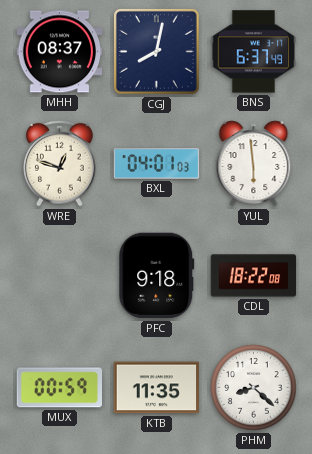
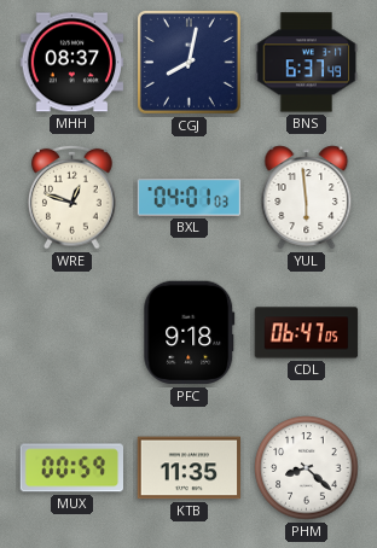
CDL: 18:22 -> 06:47
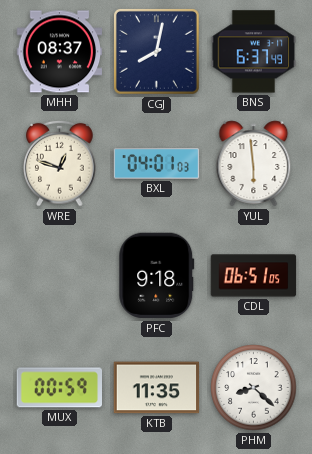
CDL: 06:47 -> 06:51
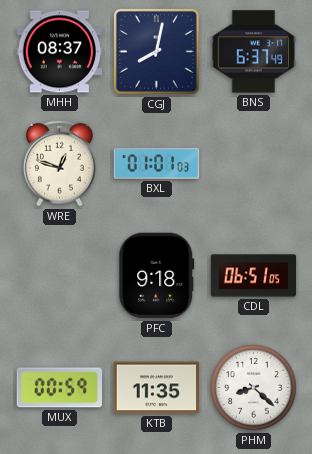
BXL: 04:01 -> 01:01
YUL: 5:59 -> none
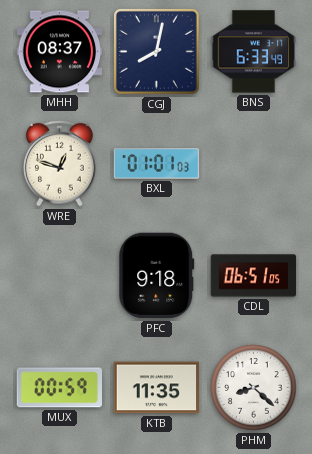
BNS: 6:37 -> 6:33
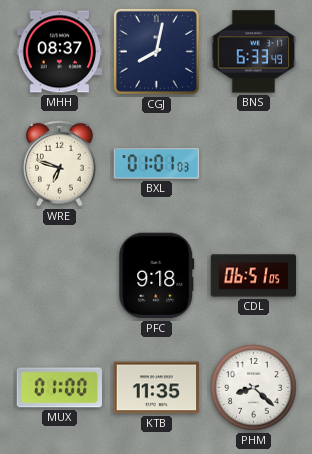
WRE: 12:48 -> 6:48
MUX: 00:59 -> 01:00
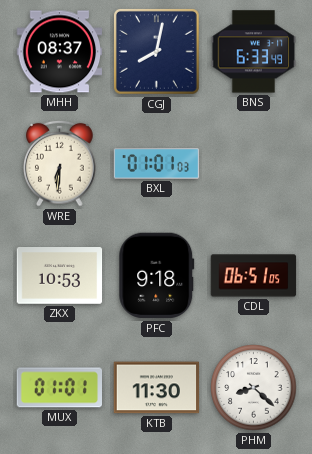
WRE: 6:48 -> 6:31
ZKX: none -> 10:53
MUX: 01:00 -> 01:01
KTB: 11:35 -> 11:30
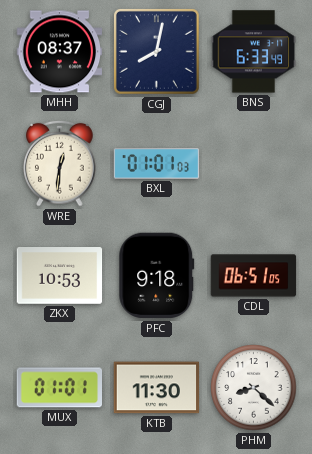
WRE: 6:31 -> 12:31
